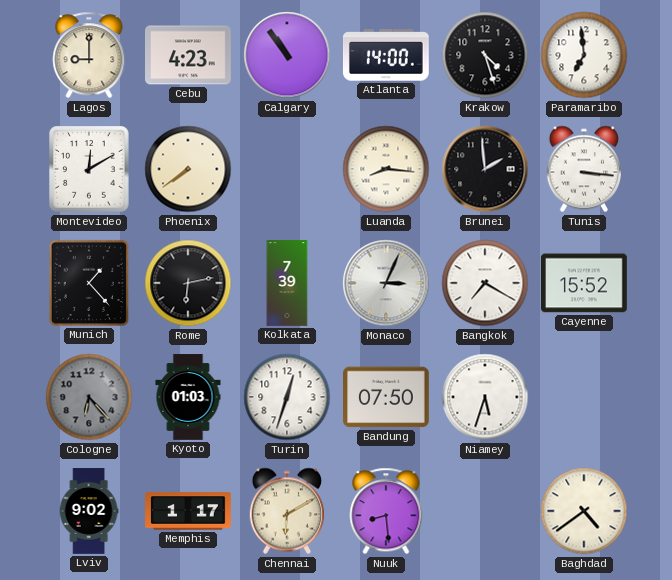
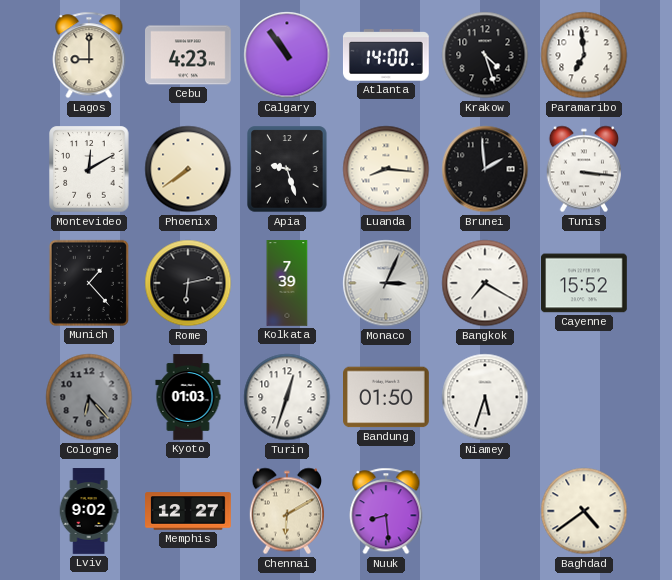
Apia: none -> 9:27
Bandung: 07:50 -> 01:50
Memphis: 1:17 -> 12:27
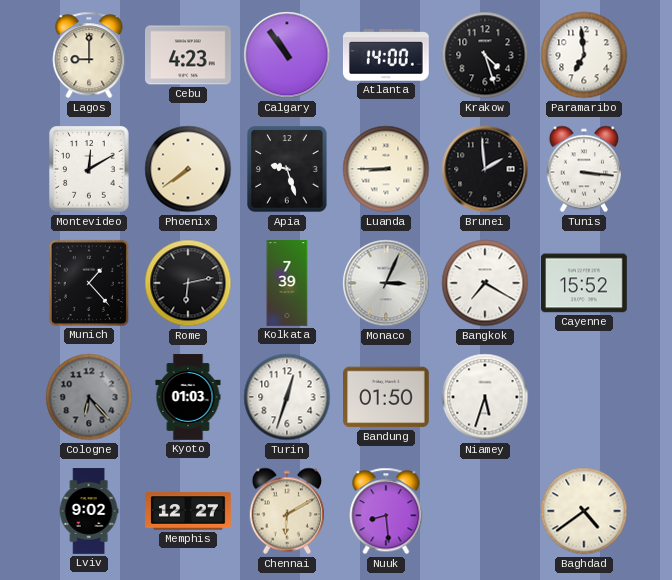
Luanda: 8:16 -> 8:45
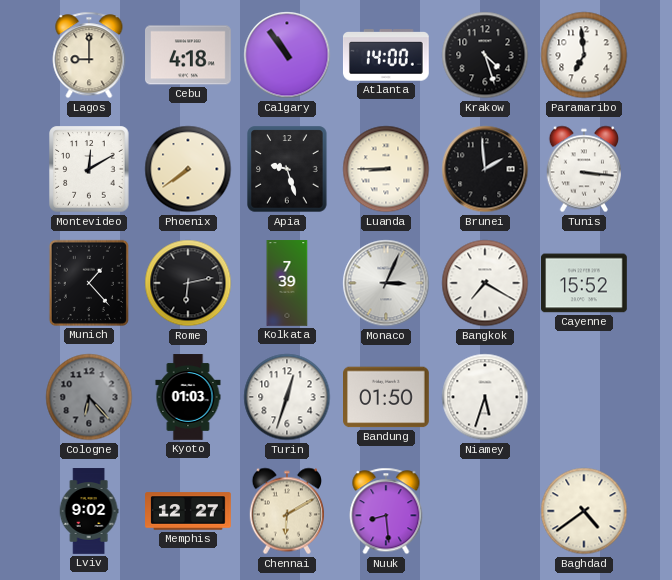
Cebu: 4:23 -> 4:18
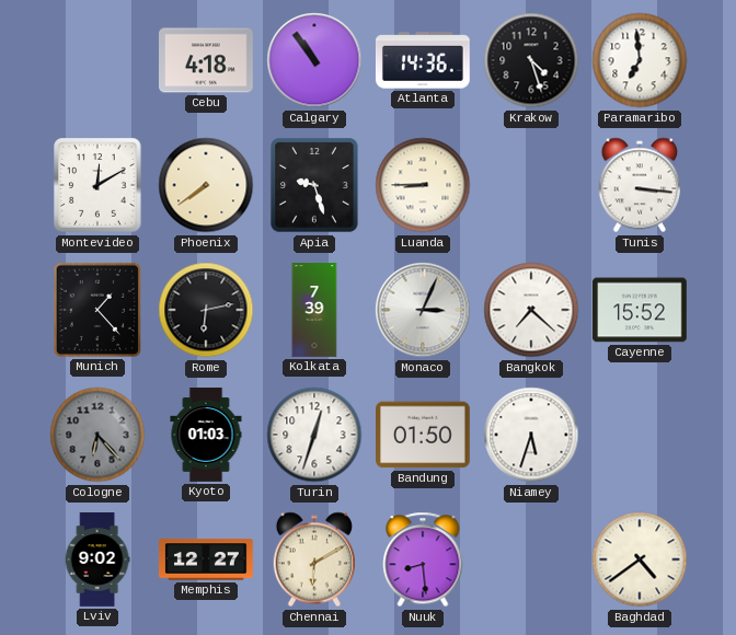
Lagos: 9:00 -> none
Atlanta: 14:00 -> 14:36
Brunei: 1:59 -> none
Bangkok: 7:20 -> 7:22
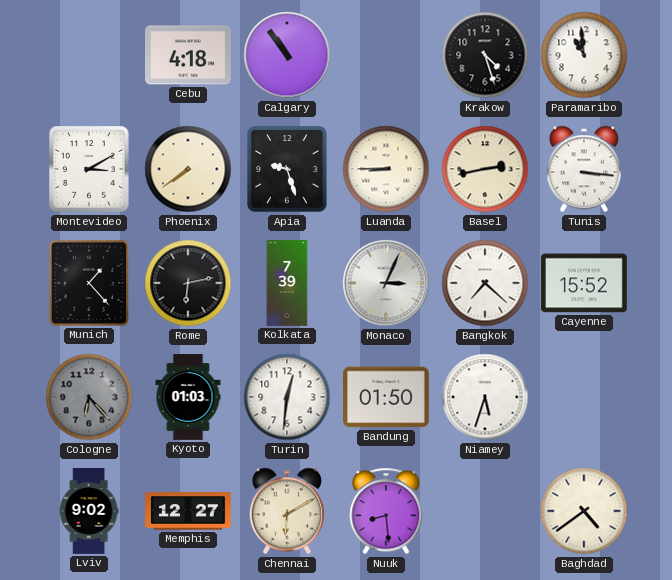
Atlanta: 14:36 -> none
Paramaribo: 6:59 -> 10:59
Montevideo: 12:10 -> 3:10
Basel: none -> 2:43
Turin: 12:33 -> 12:31
